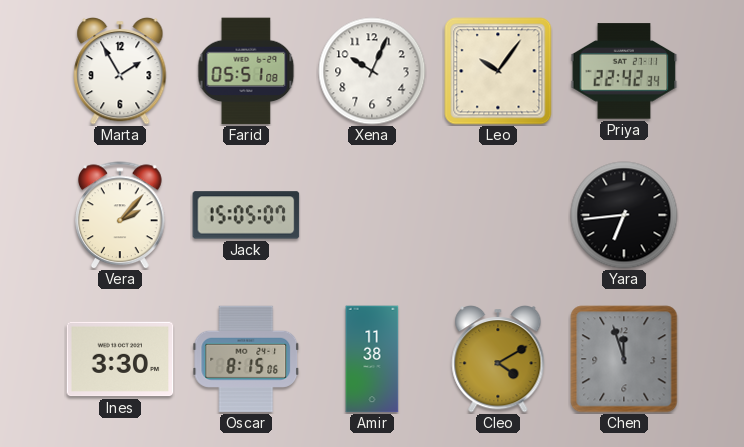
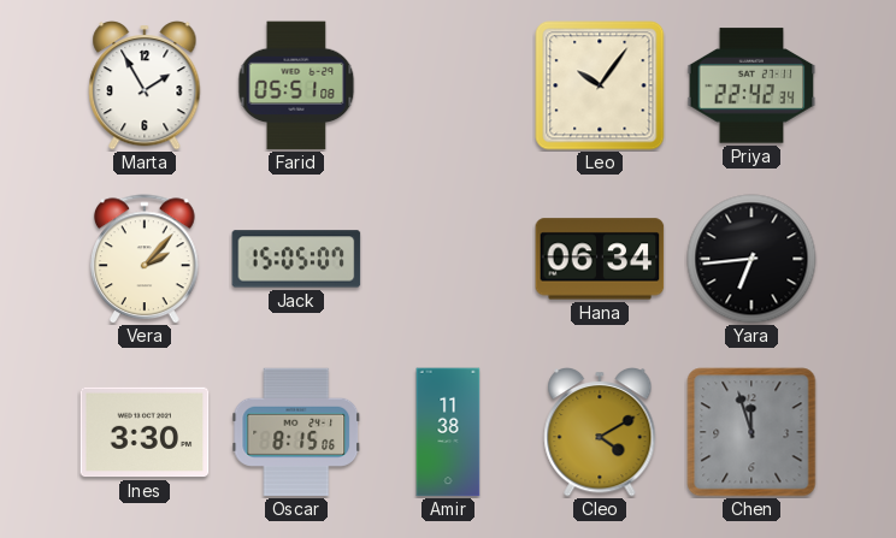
Xena: 10:04 -> none
Hana: none -> 06:34
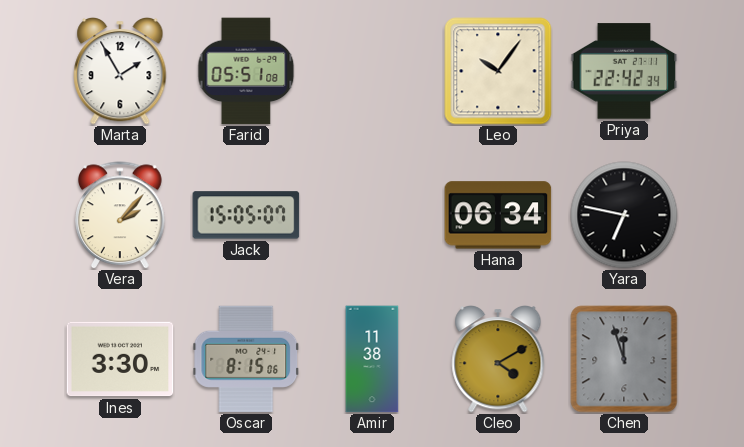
Yara: 6:44 -> 6:47
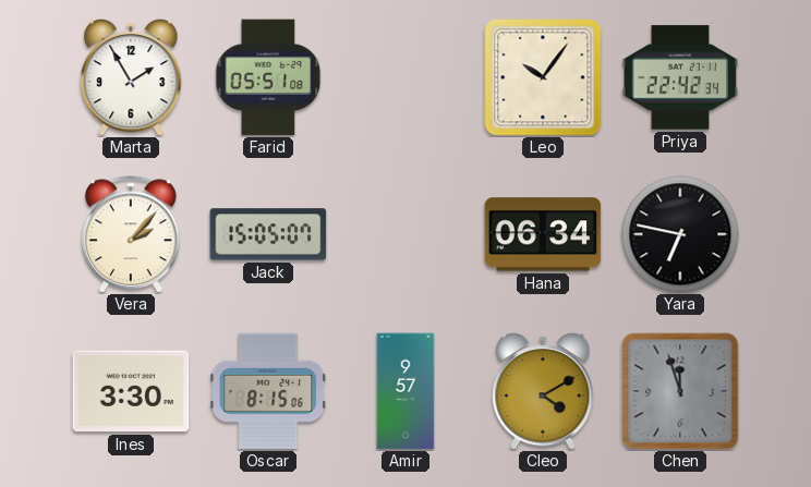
Amir: 11:38 -> 9:57
